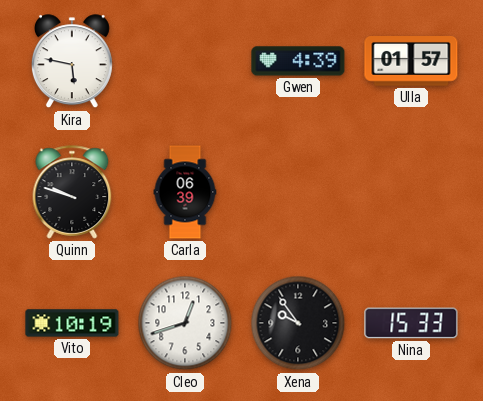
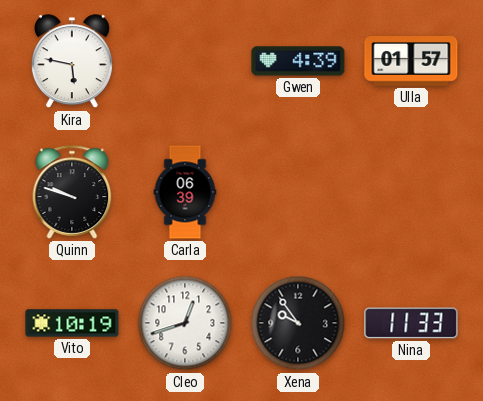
Nina: 15:33 -> 11:33
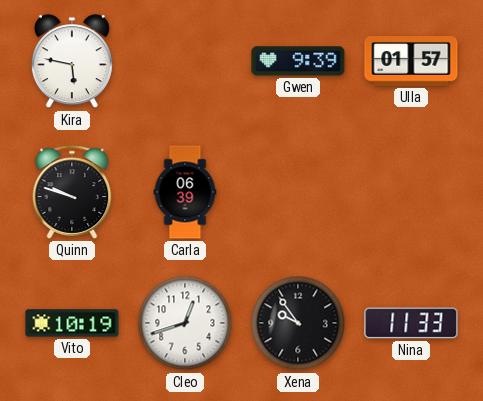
Gwen: 4:39 -> 9:39
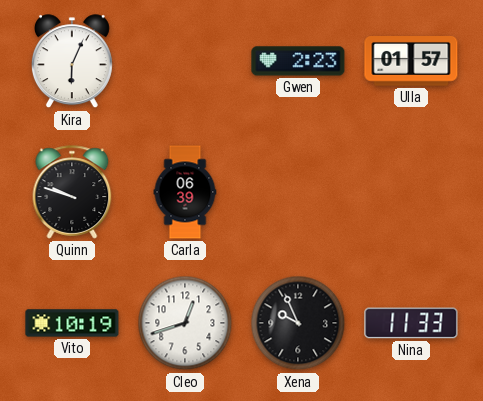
Kira: 5:47 -> 6:04
Gwen: 9:39 -> 2:23
Xena: 9:54 -> 9:56
